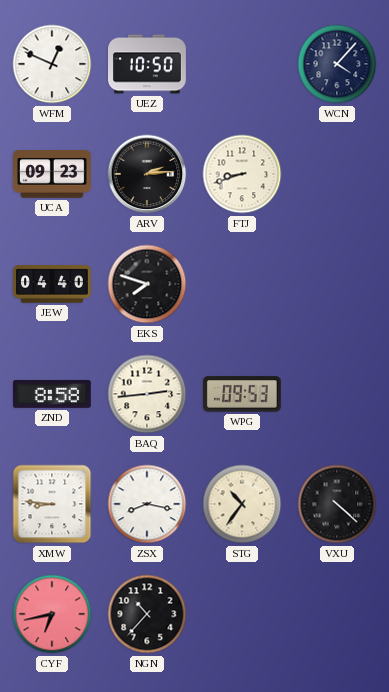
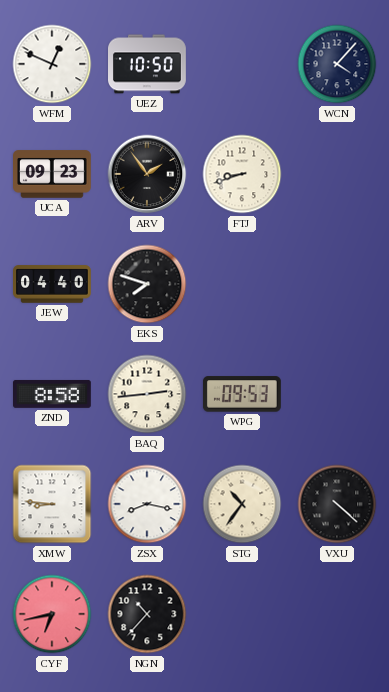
ARV: 2:14 -> 1:54
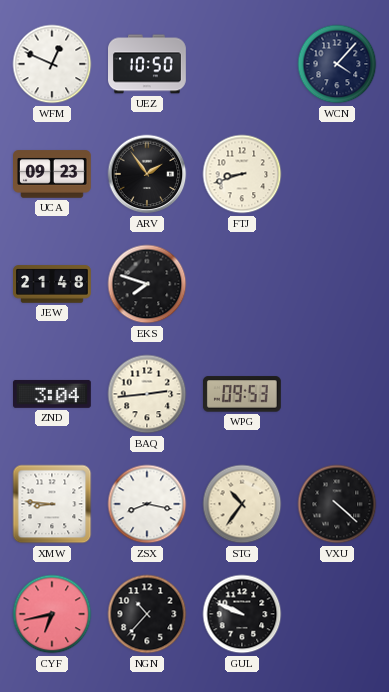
JEW: 04:40 -> 21:48
ZND: 8:58 -> 3:04
GUL: none -> 9:49
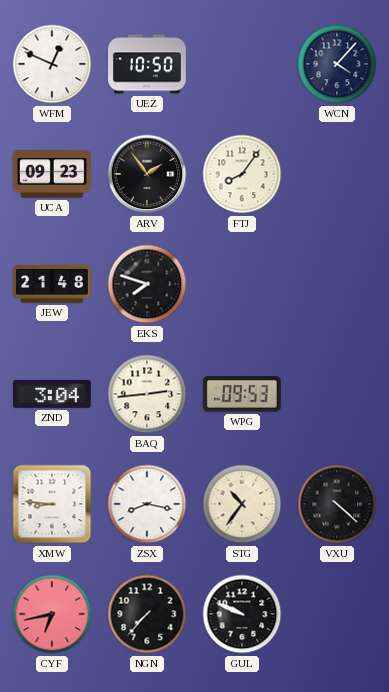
FTJ: 8:42 -> 8:06
NGN: 10:37 -> 7:37
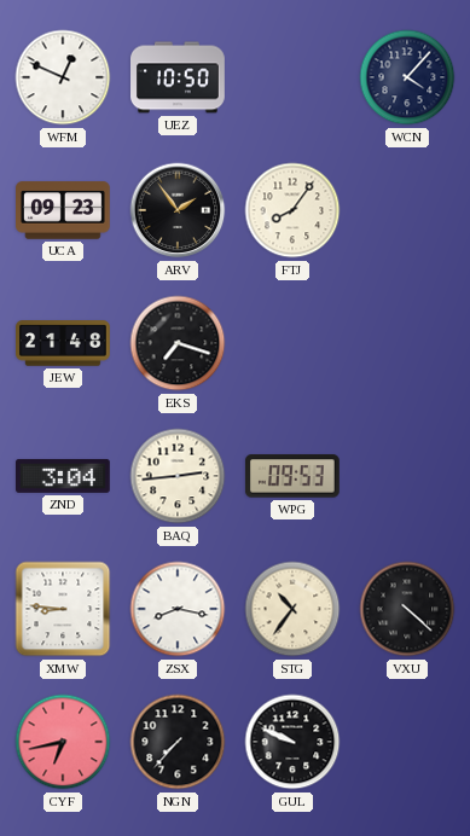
EKS: 7:48 -> 7:18
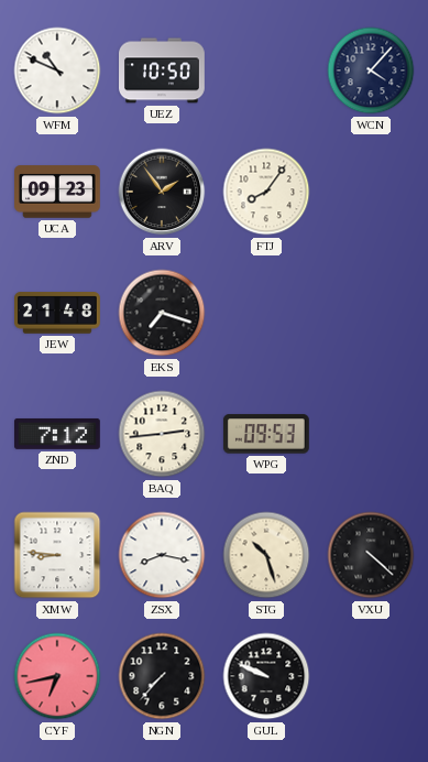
WFM: 12:49 -> 10:49
ZND: 3:04 -> 7:12
STG: 10:36 -> 10:27
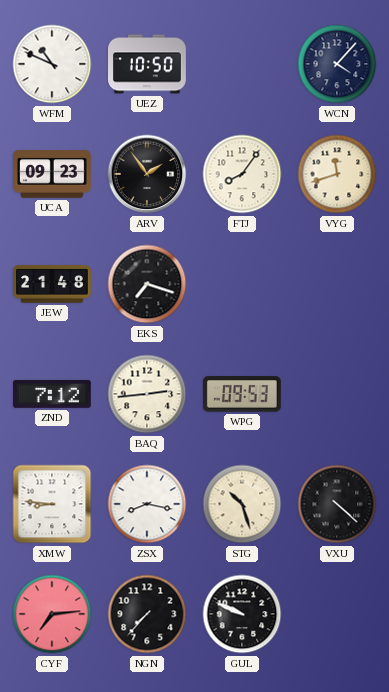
VYG: none -> 11:42
CYF: 6:43 -> 7:14
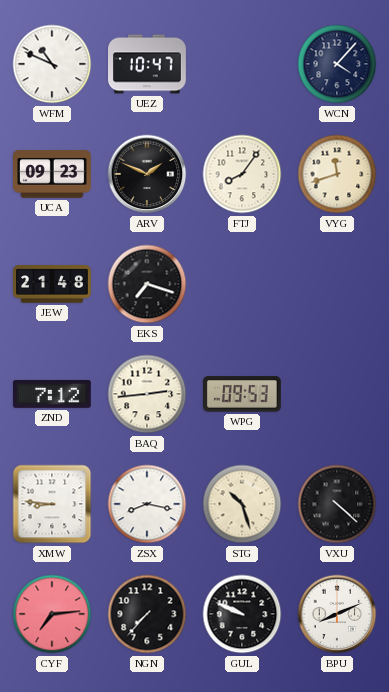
UEZ: 10:50 -> 10:47
ARV: 1:54 -> 1:49
BPU: none -> 8:11
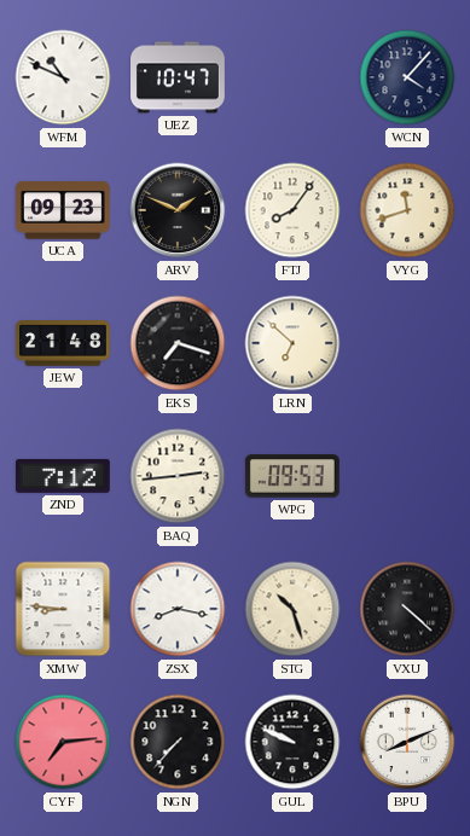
LRN: none -> 6:52
